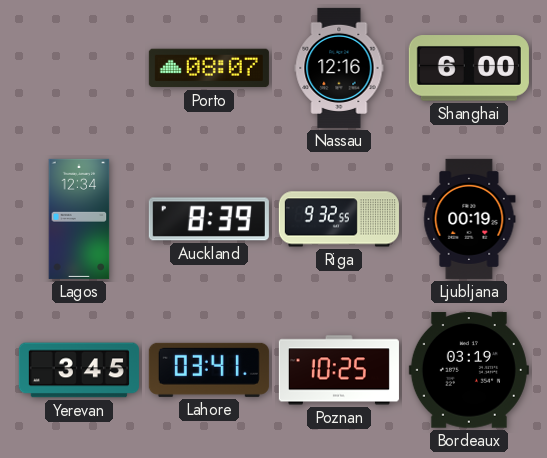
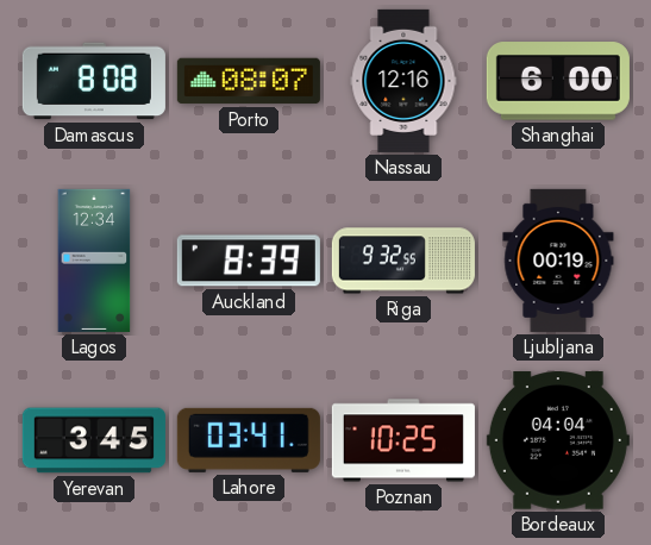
Damascus: none -> 8:08
Bordeaux: 03:19 -> 04:04
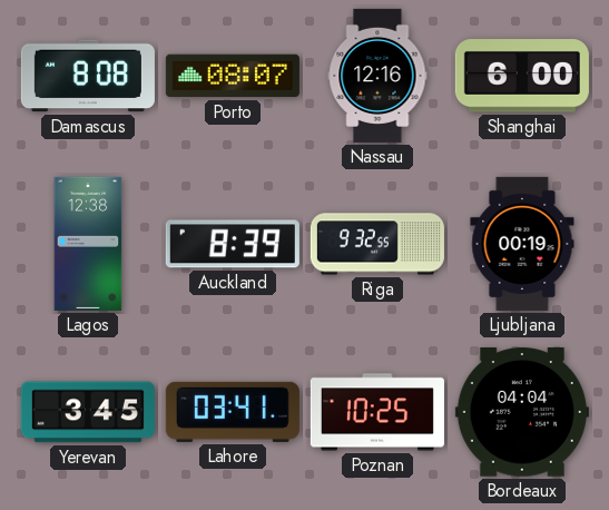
Lagos: 12:34 -> 12:38
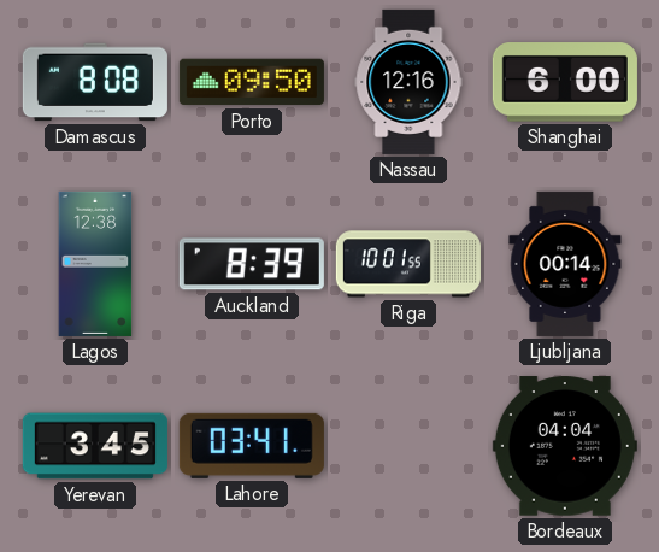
Porto: 08:07 -> 09:50
Riga: 9:32 -> 10:01
Ljubljana: 00:19 -> 00:14
Poznan: 10:25 -> none
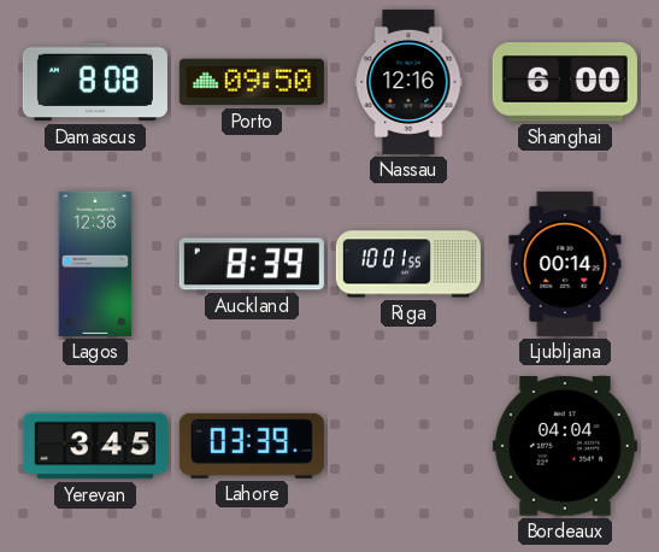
Lahore: 03:41 -> 03:39
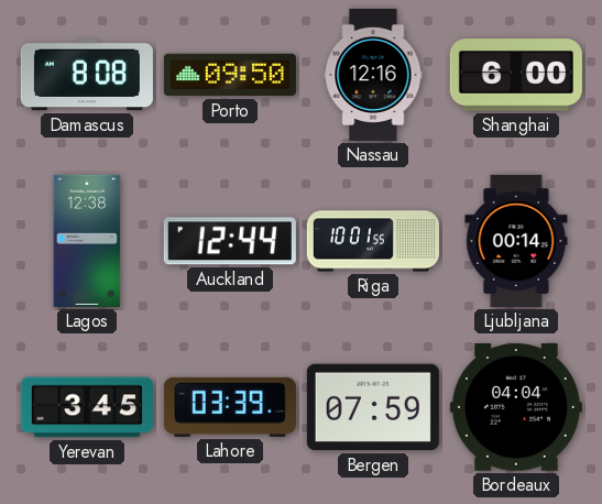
Auckland: 8:39 -> 12:44
Bergen: none -> 07:59
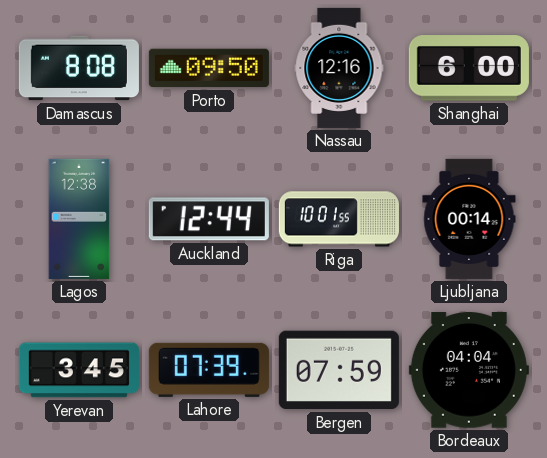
Lahore: 03:39 -> 07:39
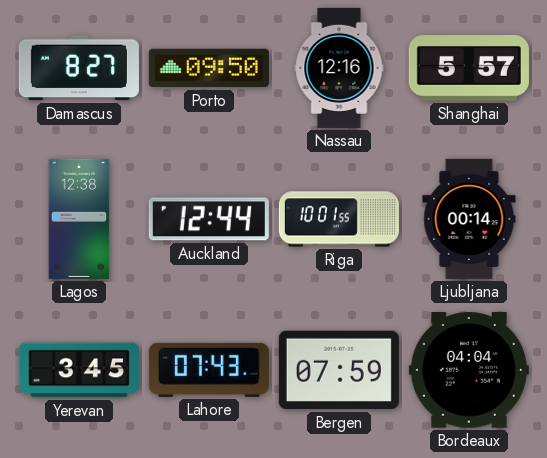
Damascus: 8:08 -> 8:27
Shanghai: 6:00 -> 5:57
Lahore: 07:39 -> 07:43
